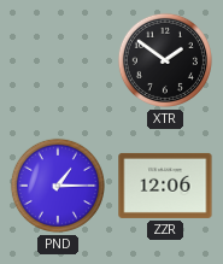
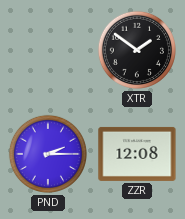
PND: 1:15 -> 2:15
ZZR: 12:06 -> 12:08
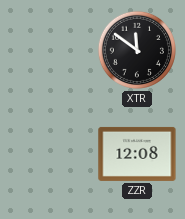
XTR: 1:51 -> 11:51
PND: 2:15 -> none
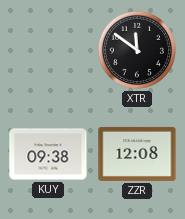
KUY: none -> 09:38
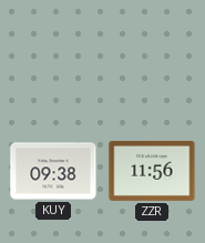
XTR: 11:51 -> none
ZZR: 12:08 -> 11:56
